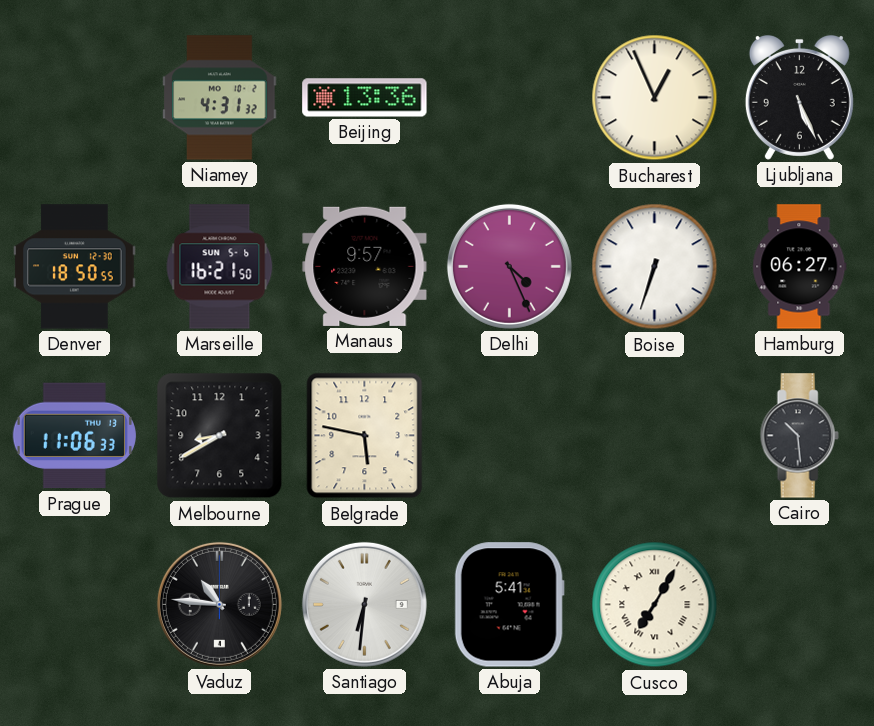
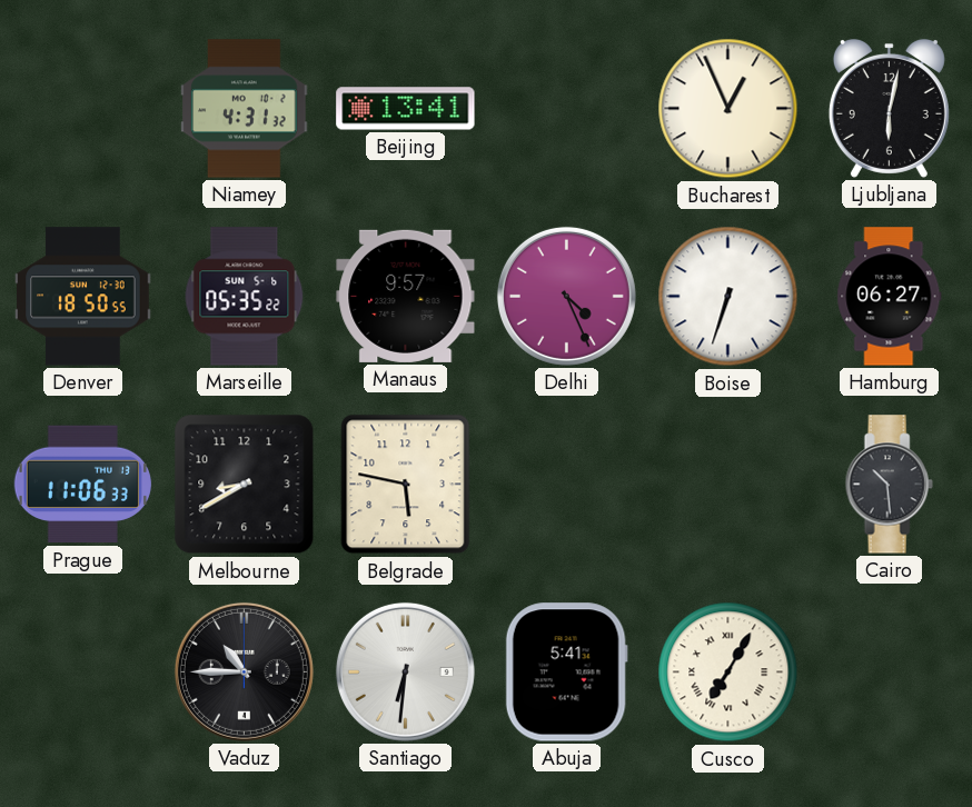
Beijing: 13:36 -> 13:41
Ljubljana: 5:26 -> 6:02
Marseille: 16:21 -> 05:35
Vaduz: 10:46 -> 10:45
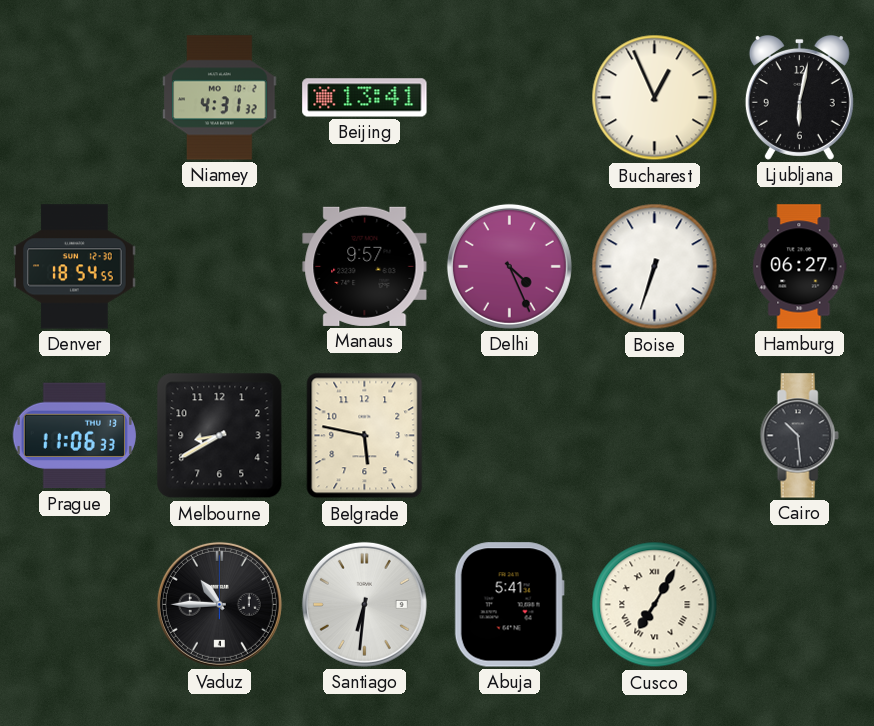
Denver: 18:50 -> 18:54
Marseille: 05:35 -> none
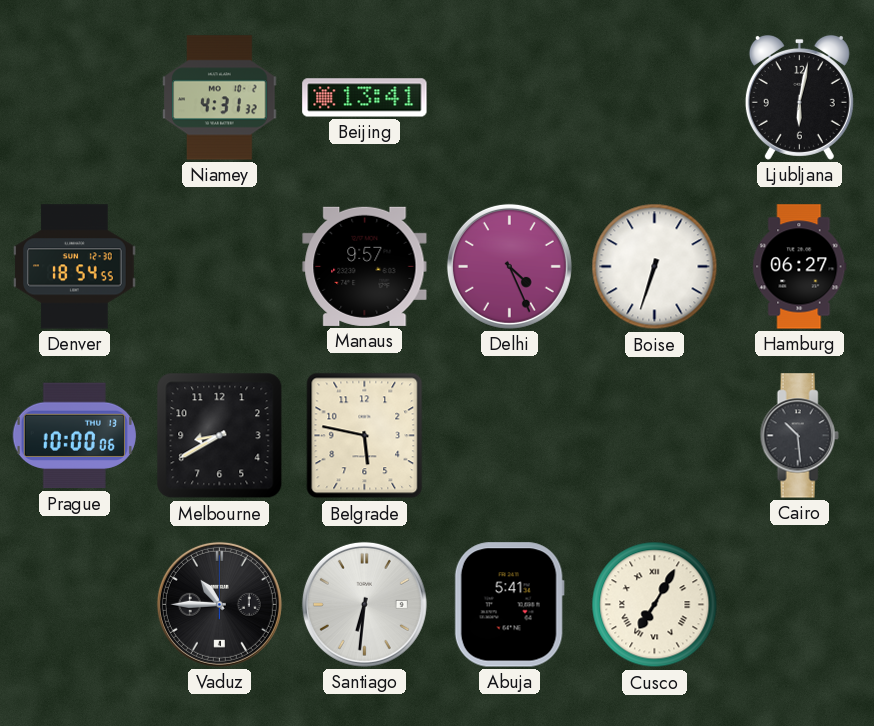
Bucharest: 12:56 -> none
Prague: 11:06 -> 10:00
